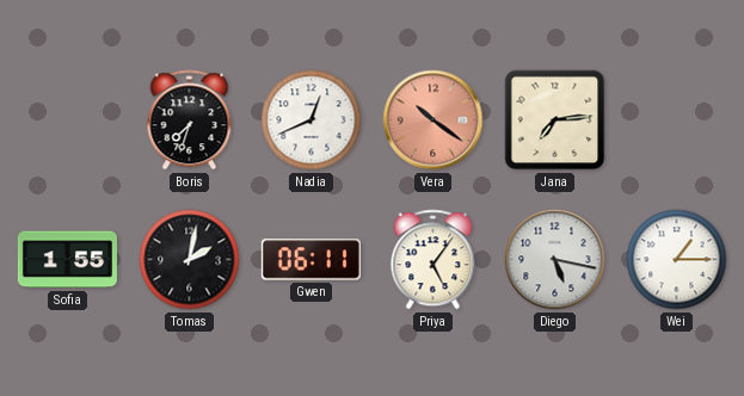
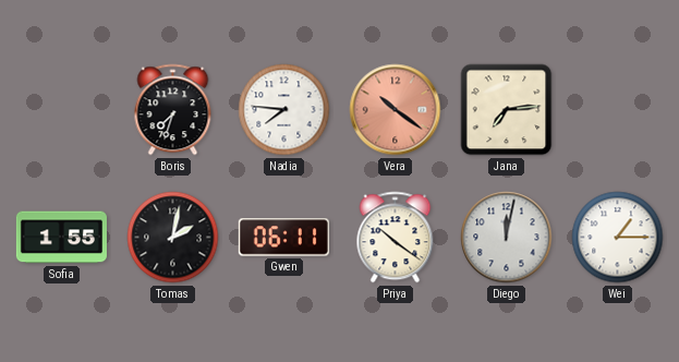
Nadia: 12:41 -> 7:46
Priya: 5:06 -> 10:21
Diego: 5:17 -> 12:02
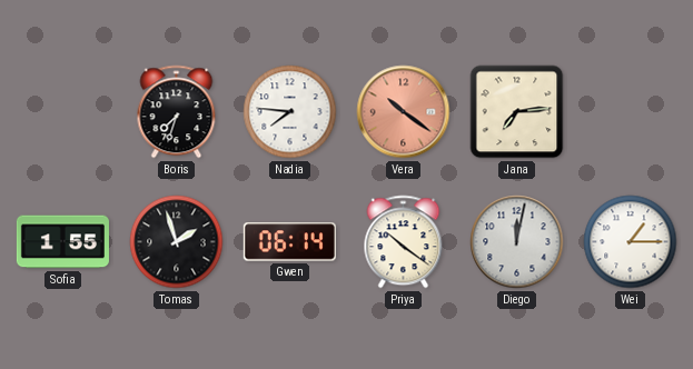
Tomas: 2:02 -> 1:57
Gwen: 06:11 -> 06:14
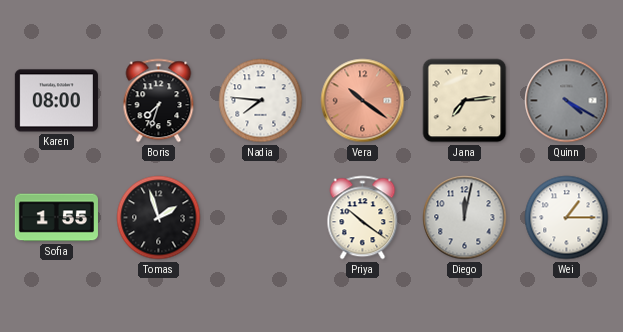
Karen: none -> 08:00
Quinn: none -> 4:20
Gwen: 06:14 -> none
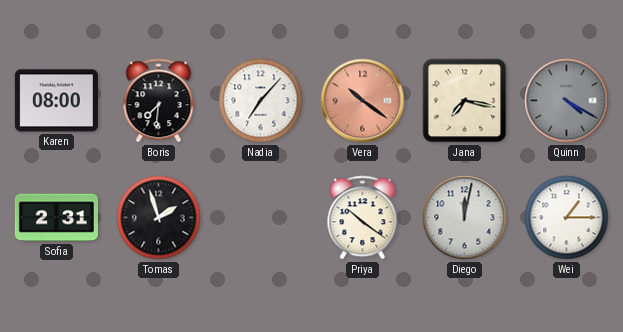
Boris: 7:33 -> 7:31
Nadia: 7:46 -> 7:07
Jana: 7:14 -> 7:17
Sofia: 1:55 -> 2:31
